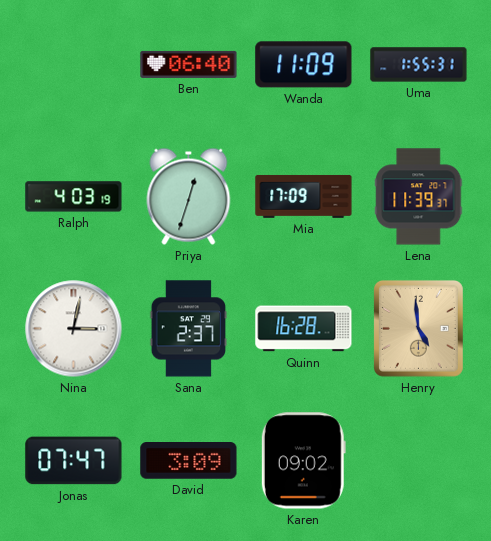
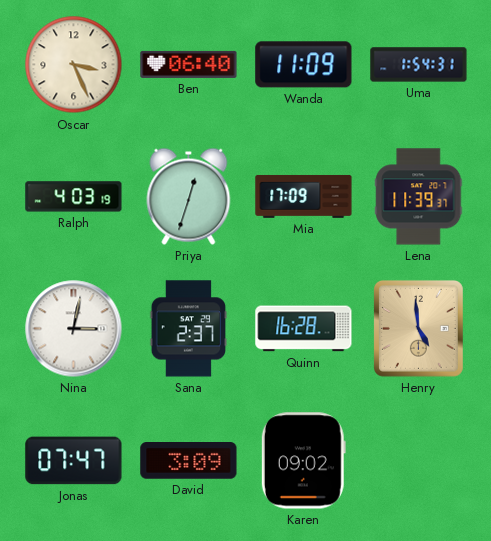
Oscar: none -> 3:26
Uma: 1:55 -> 1:54
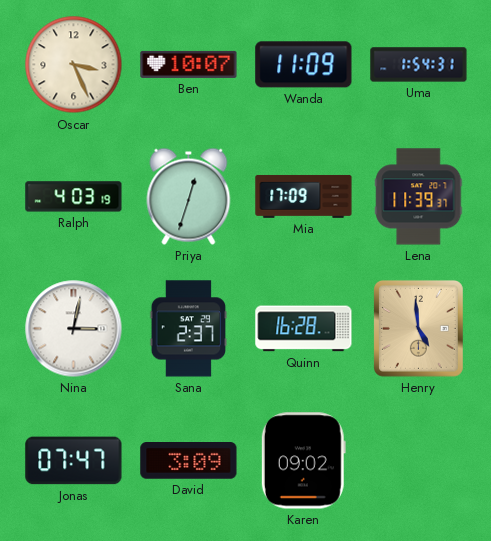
Ben: 06:40 -> 10:07
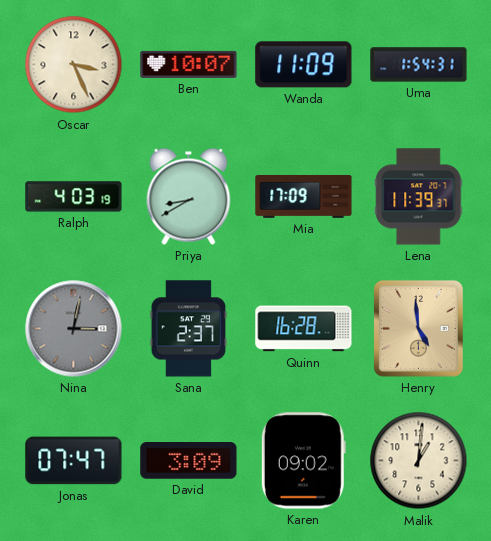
Priya: 12:33 -> 8:40
Nina dial: white -> grey
Malik: none -> 1:01
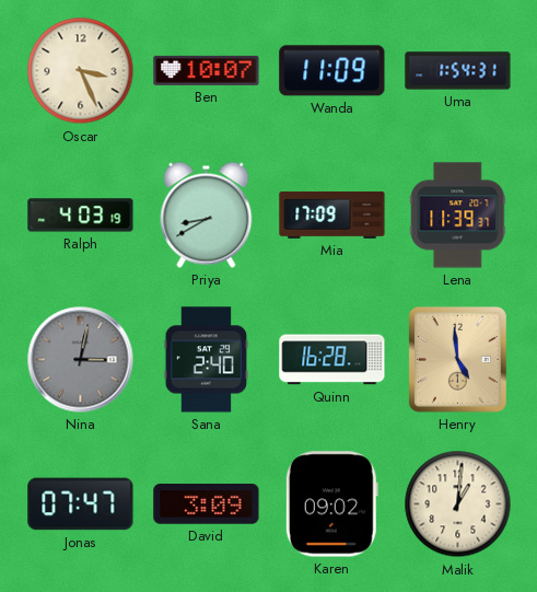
Sana: 2:37 -> 2:40
